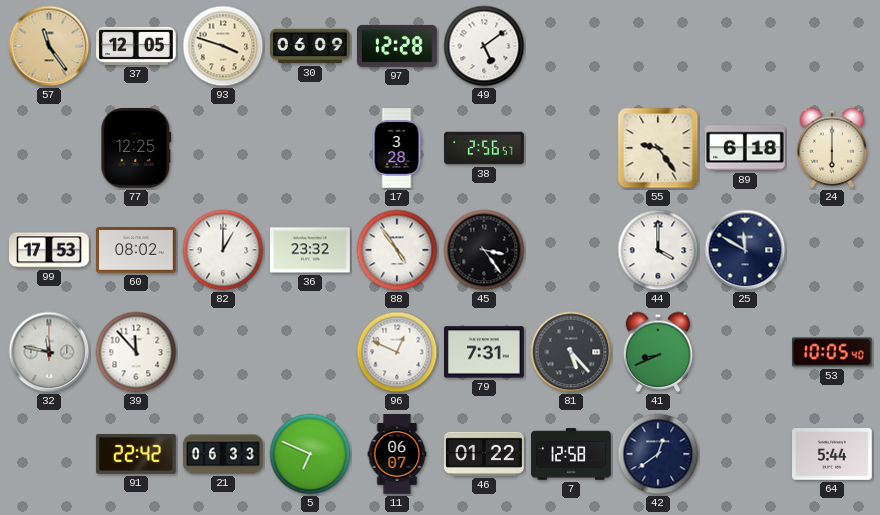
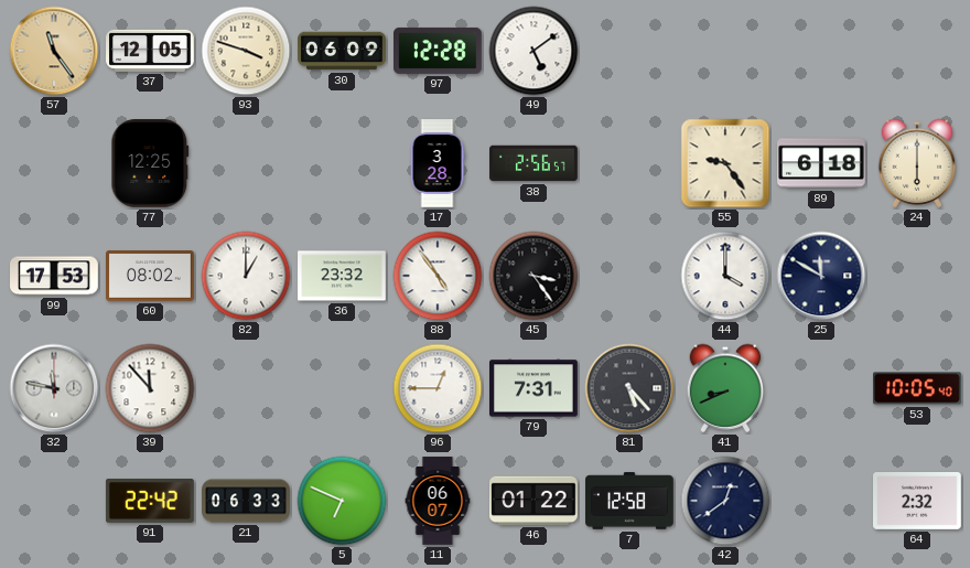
96: 12:49 -> 12:45
64: 5:44 -> 2:32
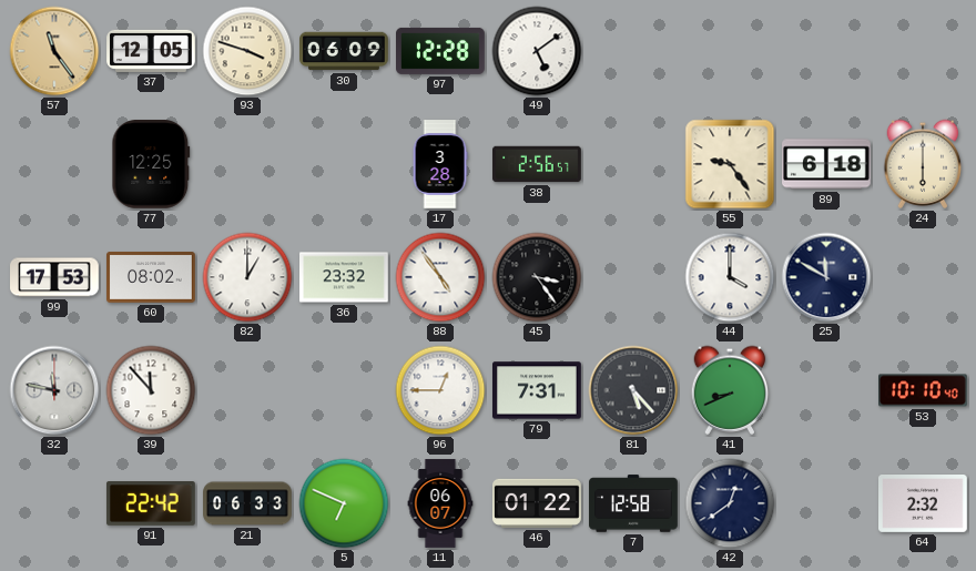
53: 10:05 -> 10:10
